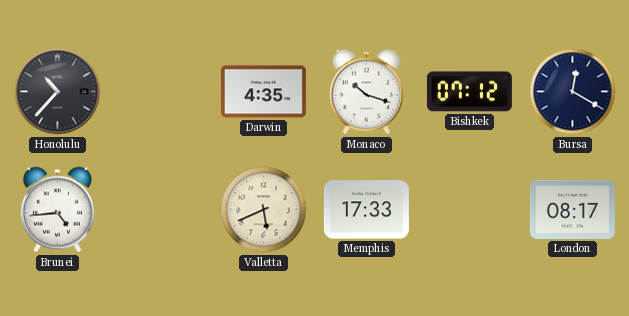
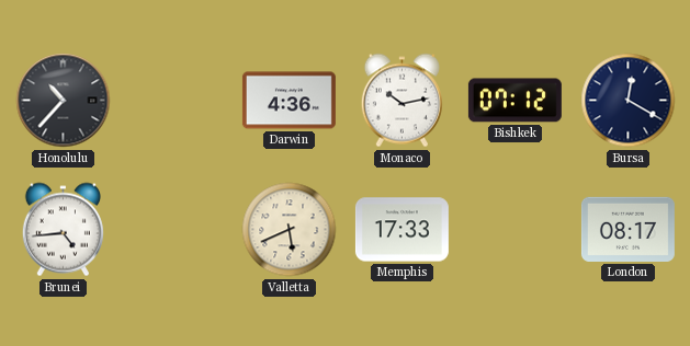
Darwin: 4:35 -> 4:36
Monaco: 10:18 -> 10:13
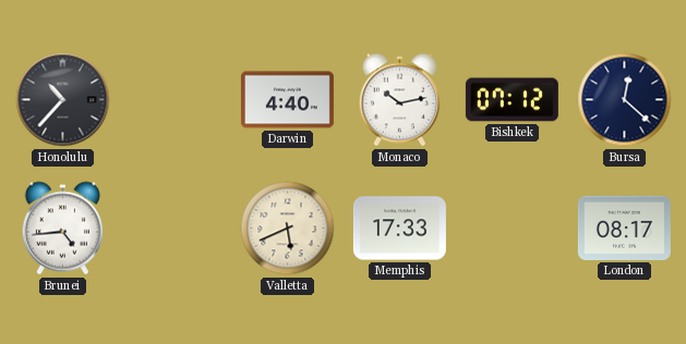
Darwin: 4:36 -> 4:40
Bursa: 12:20 -> 12:22
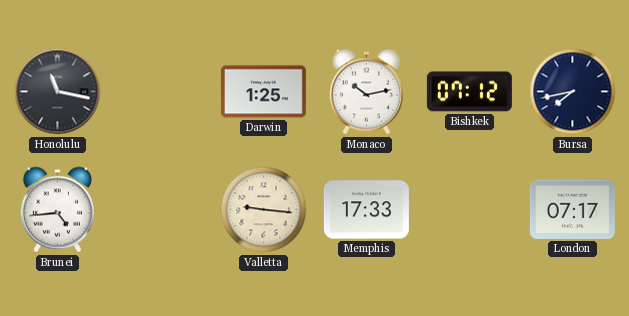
Honolulu: 10:37 -> 11:17
Darwin: 4:40 -> 1:25
Bursa: 12:22 -> 7:43
Valletta: 5:41 -> 9:16
London: 08:17 -> 07:17
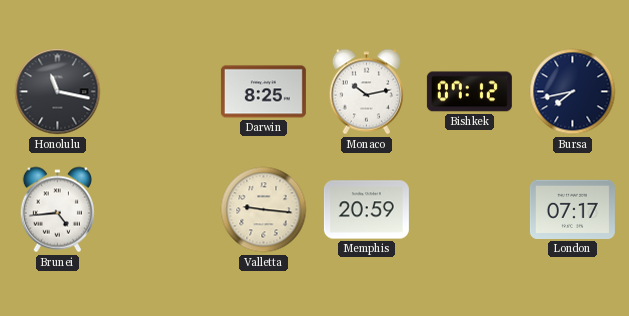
Darwin: 1:25 -> 8:25
Memphis: 17:33 -> 20:59
